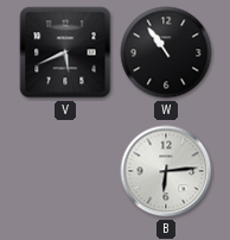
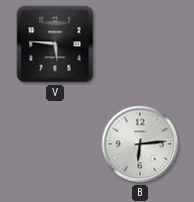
V: 5:41 -> 5:46
W: 10:54 -> none
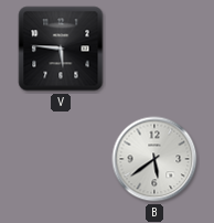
B: 6:14 -> 5:39
